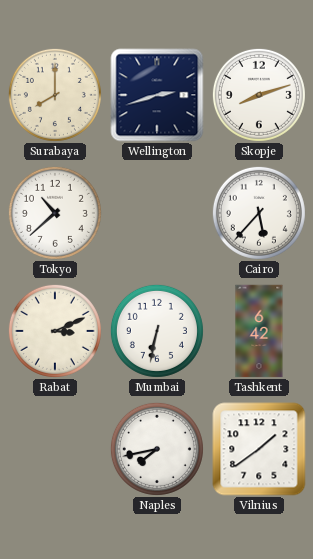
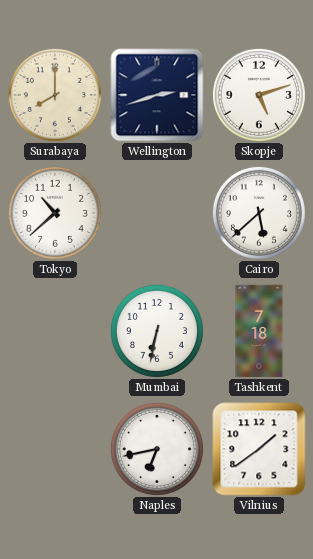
Skopje: 8:12 -> 5:12
Cairo: 5:37 -> 5:38
Rabat: 3:11 -> none
Tashkent: 6:42 -> 7:18
Naples: 7:43 -> 6:43
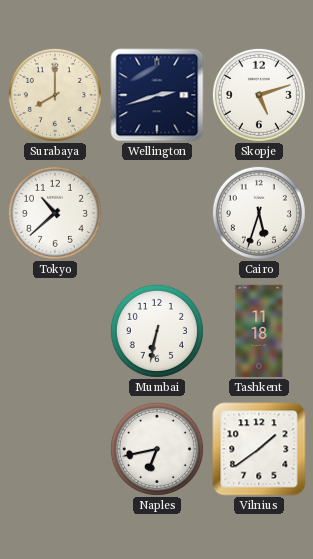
Cairo: 5:38 -> 5:33
Tashkent: 7:18 -> 11:18
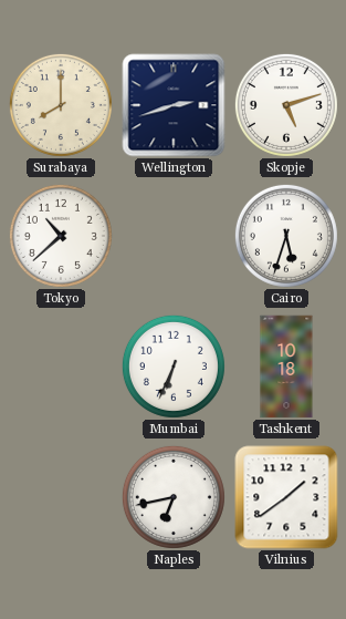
Mumbai: 6:32 -> 6:34
Tashkent: 11:18 -> 10:18
